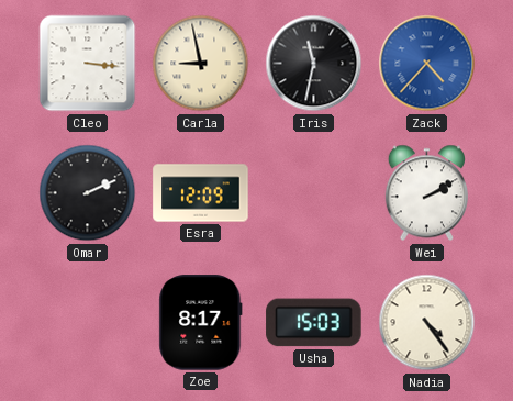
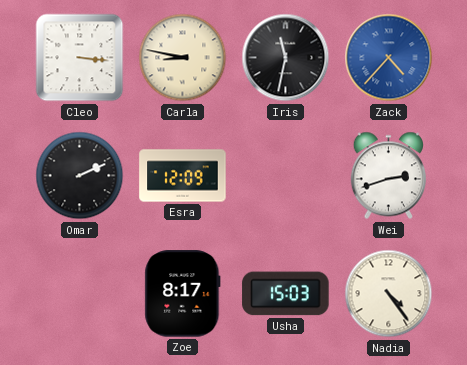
Carla: 8:58 -> 8:47
Wei: 2:10 -> 2:42
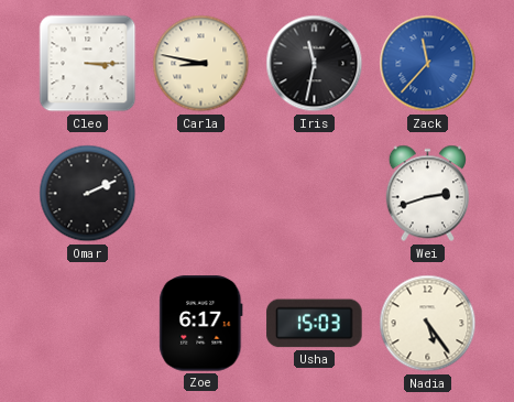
Cleo: 3:16 -> 3:15
Zack: 4:37 -> 11:37
Esra: 12:09 -> none
Zoe: 8:17 -> 6:17
Nadia: 4:24 -> 5:24
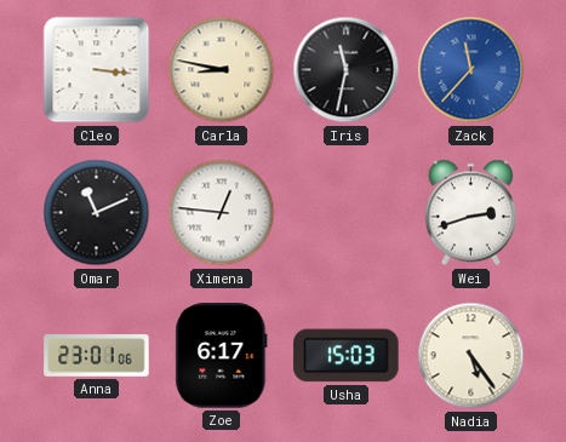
Cleo: 3:15 -> 3:16
Omar: 2:11 -> 11:11
Ximena: none -> 12:46
Anna: none -> 23:01
